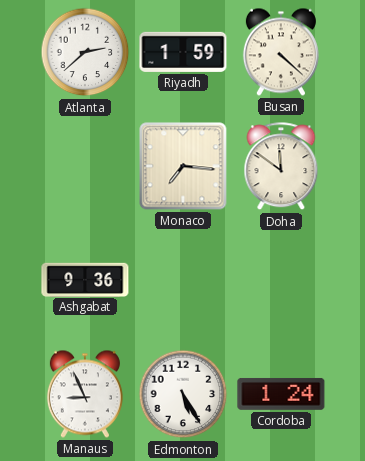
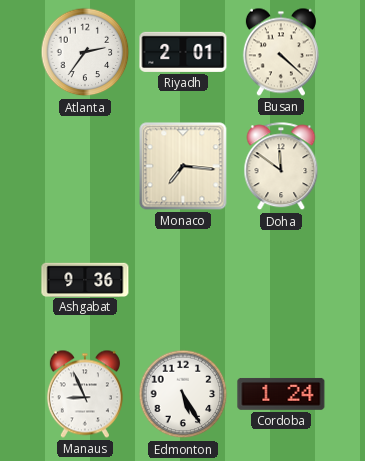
Atlanta: 2:38 -> 2:36
Riyadh: 1:59 -> 2:01
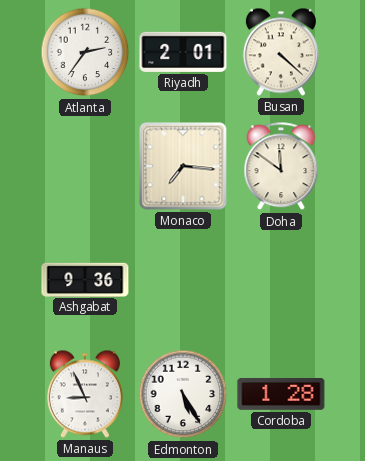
Cordoba: 1:24 -> 1:28
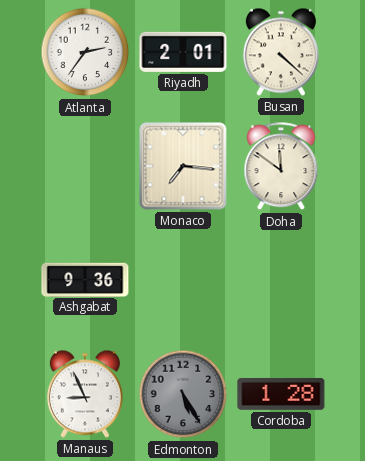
Edmonton dial: white -> grey
